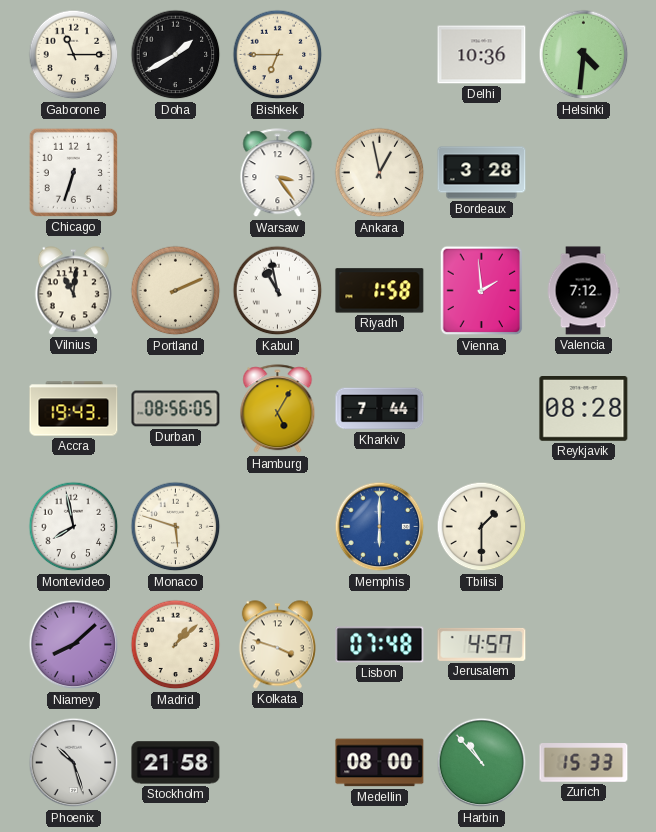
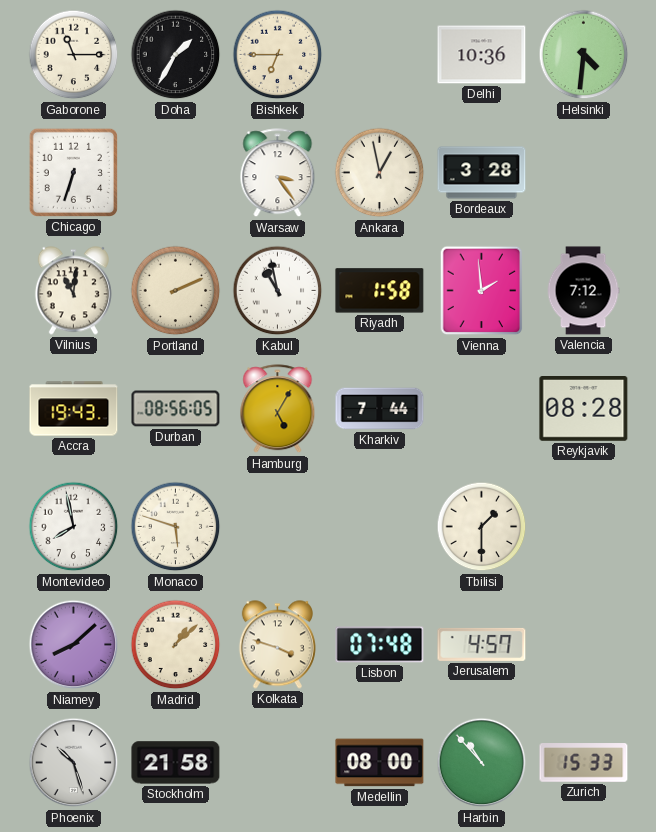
Doha: 1:40 -> 1:35
Memphis: 6:00 -> none
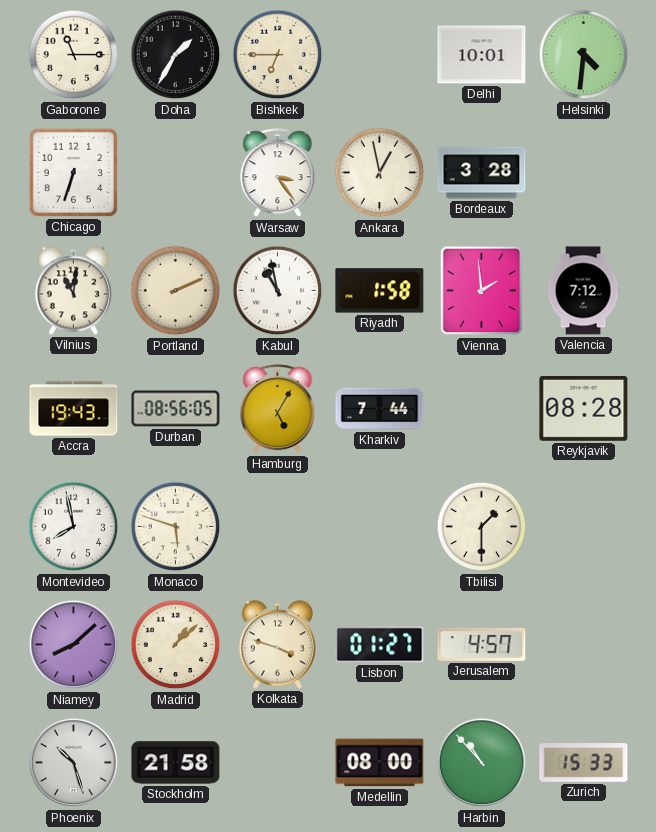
Delhi: 10:36 -> 10:01
Lisbon: 07:48 -> 01:27
